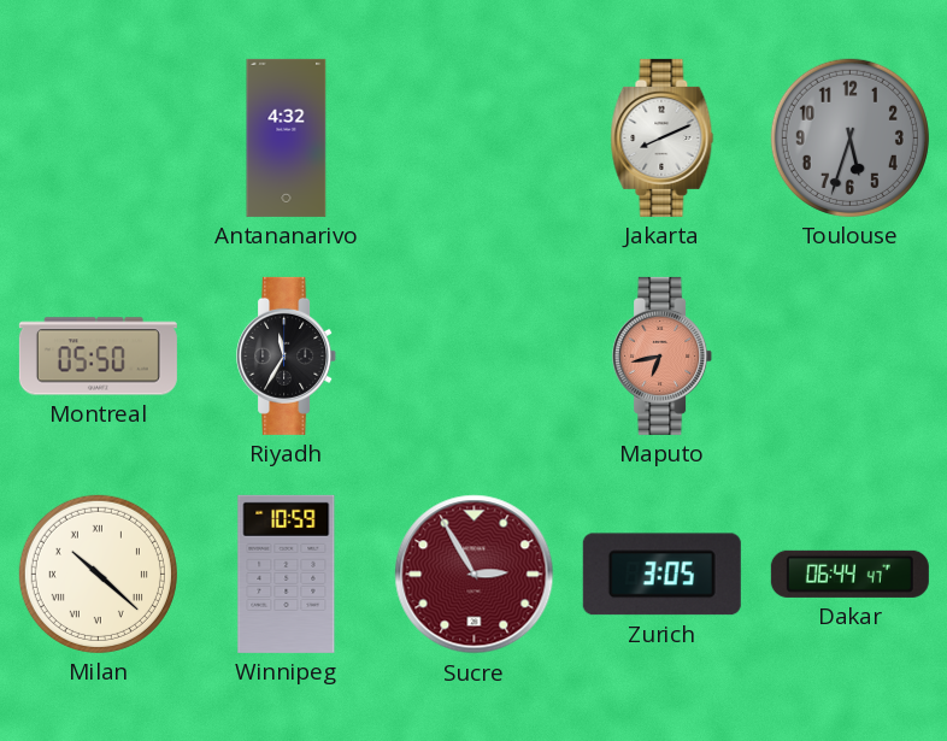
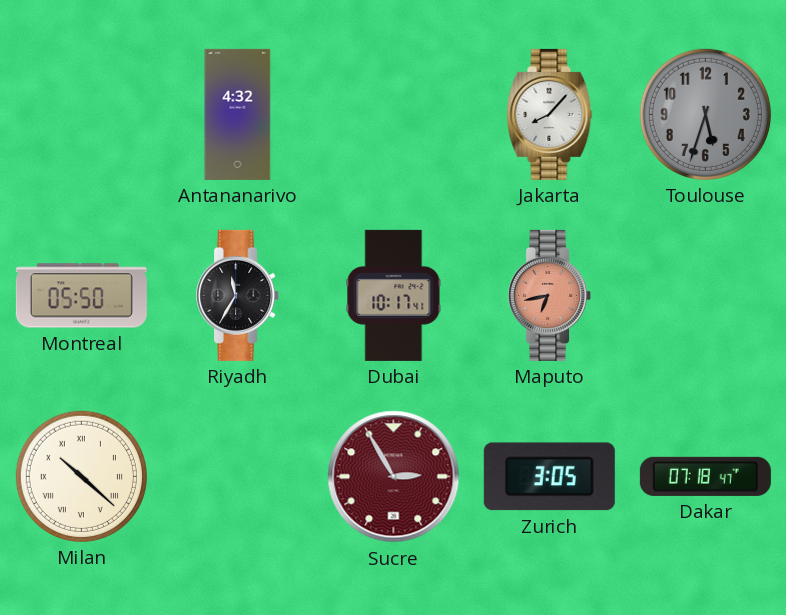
Jakarta: 8:11 -> 8:07
Dubai: none -> 10:17
Winnipeg: 10:59 -> none
Dakar: 06:44 -> 07:18
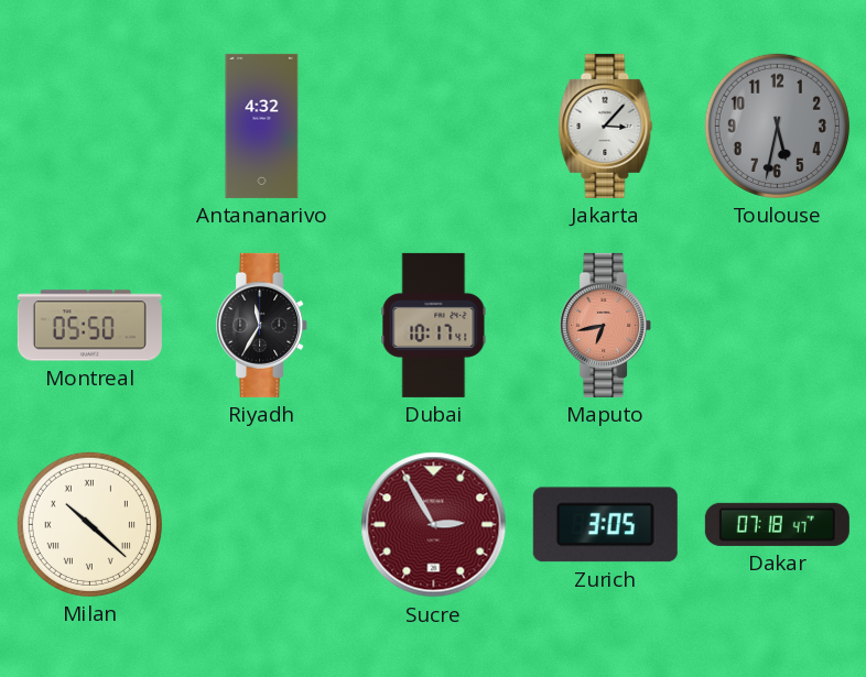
Jakarta: 8:07 -> 3:07
Toulouse: 5:33 -> 5:32
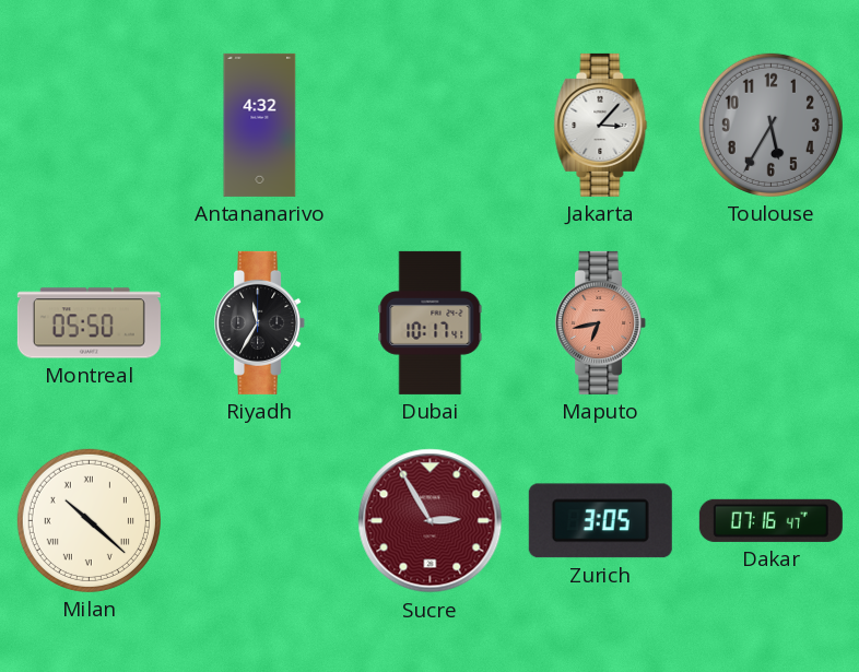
Toulouse: 5:32 -> 5:35
Dakar: 07:18 -> 07:16
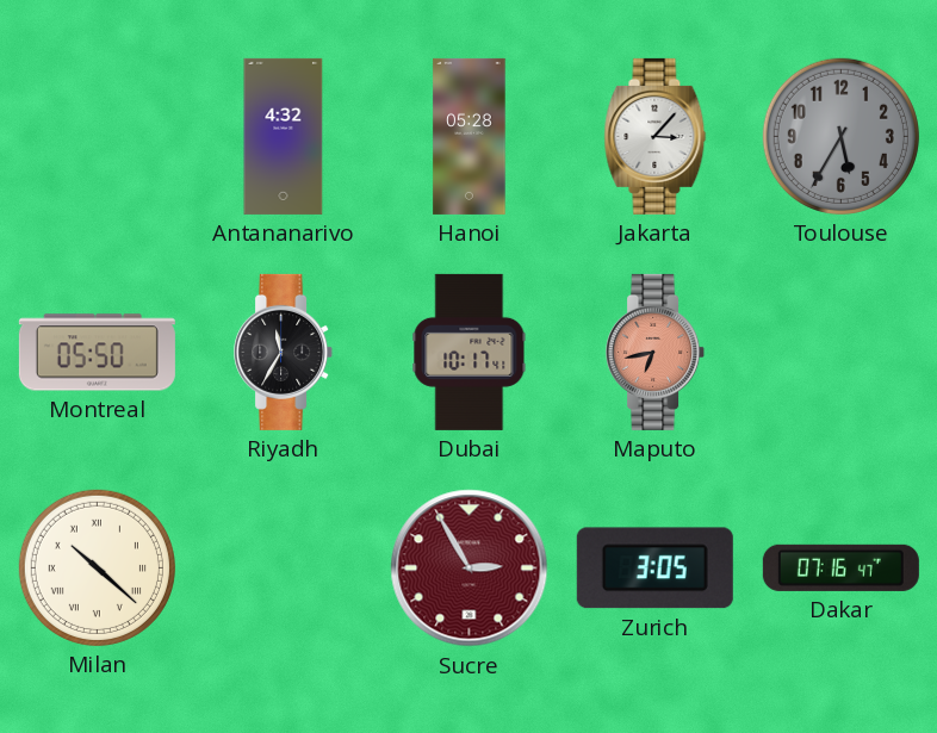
Hanoi: none -> 05:28
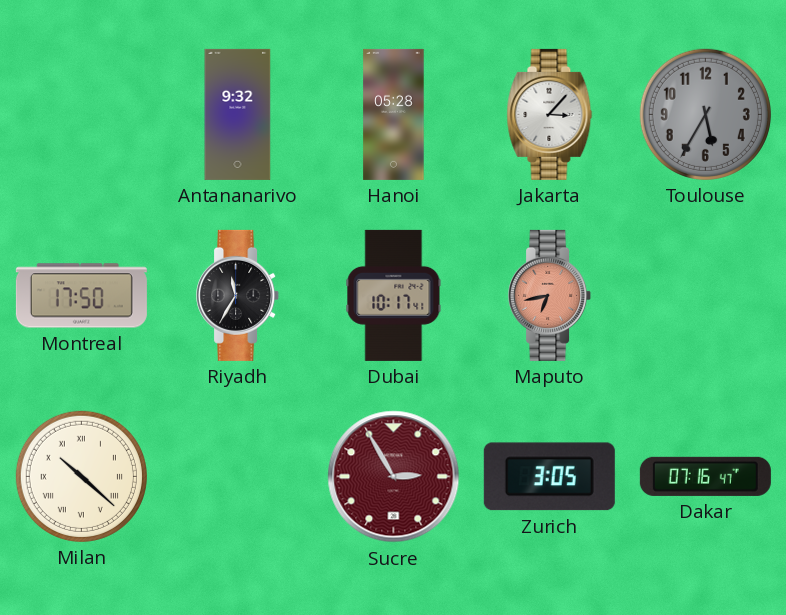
Antananarivo: 4:32 -> 9:32
Montreal: 05:50 -> 17:50
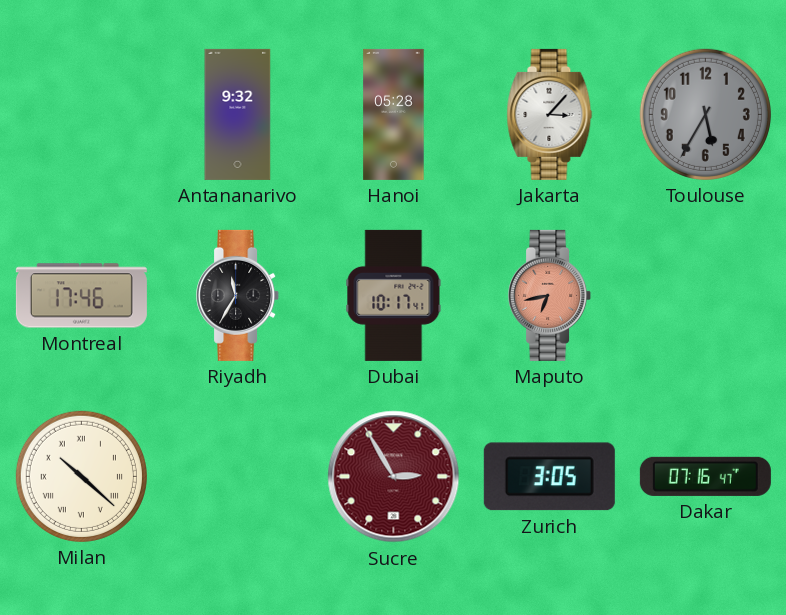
Montreal: 17:50 -> 17:46
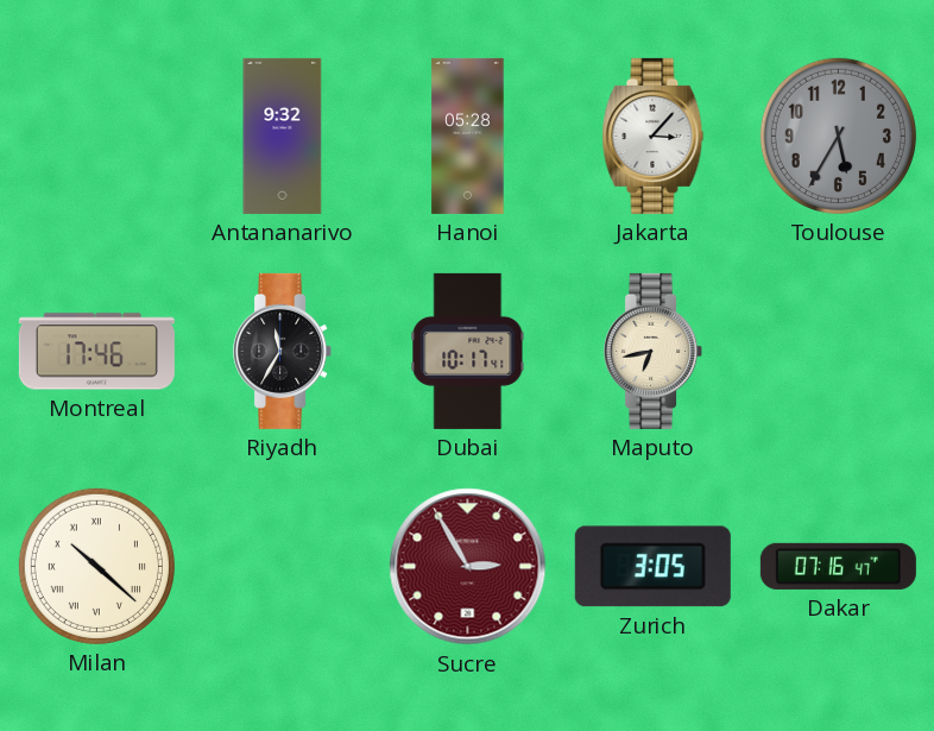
Maputo dial: salmon -> cream
